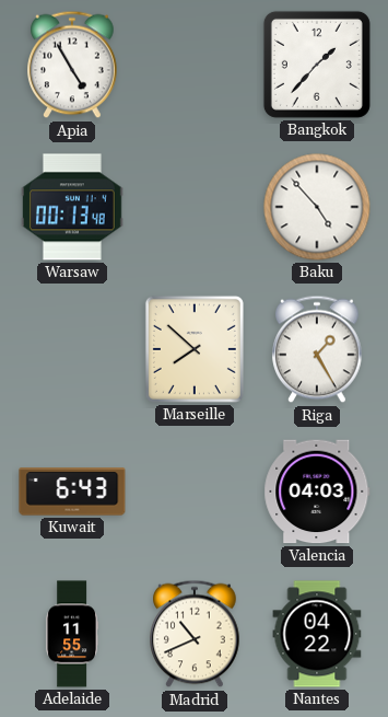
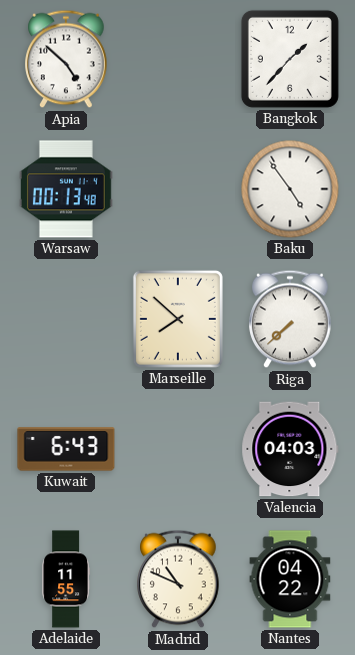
Apia: 4:55 -> 4:52
Baku: 4:53 -> 4:54
Riga: 1:25 -> 7:38
Madrid: 10:41 -> 10:49
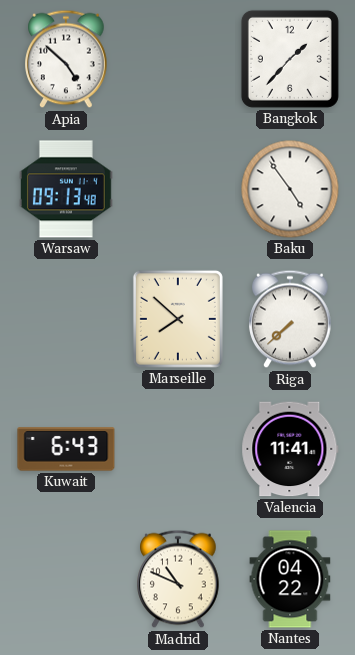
Warsaw: 00:13 -> 09:13
Valencia: 04:03 -> 11:41
Adelaide: 11:55 -> none
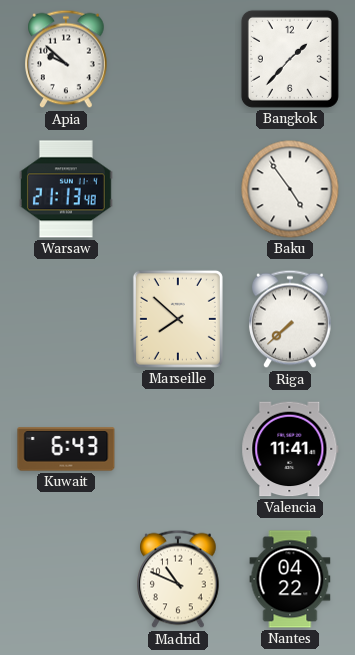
Apia: 4:52 -> 9:52
Warsaw: 09:13 -> 21:13
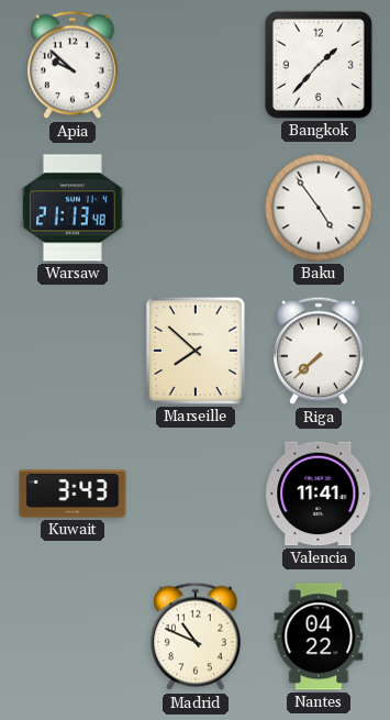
Kuwait: 6:43 -> 3:43
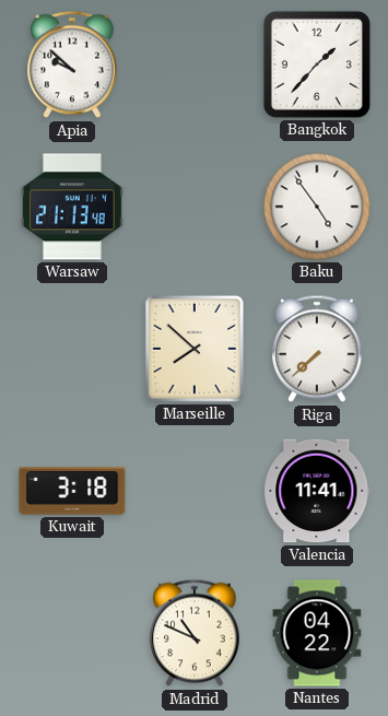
Kuwait: 3:43 -> 3:18
